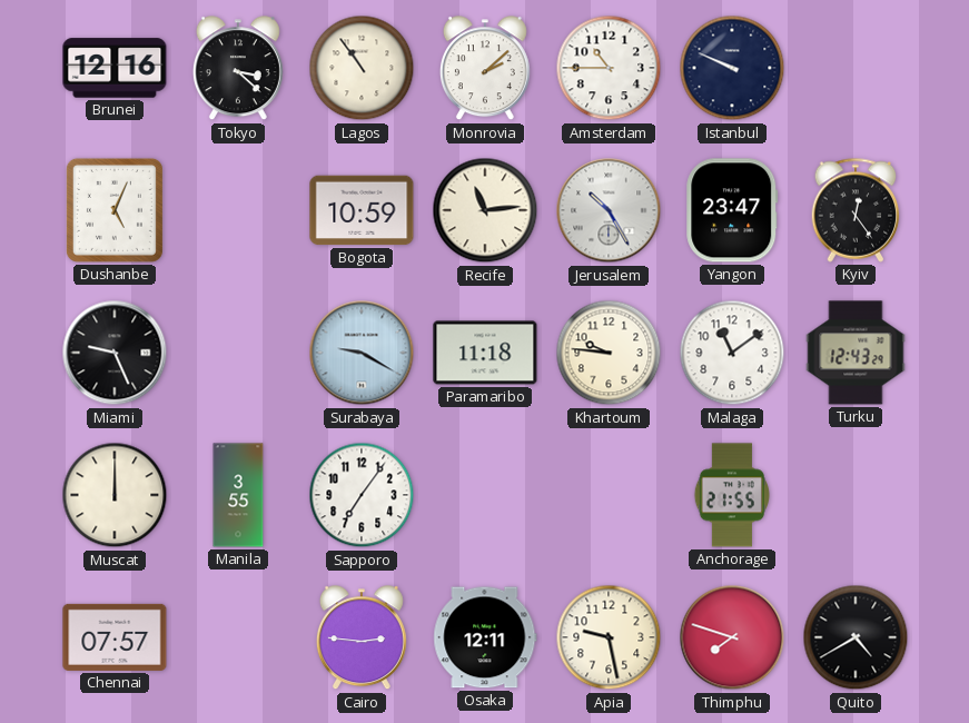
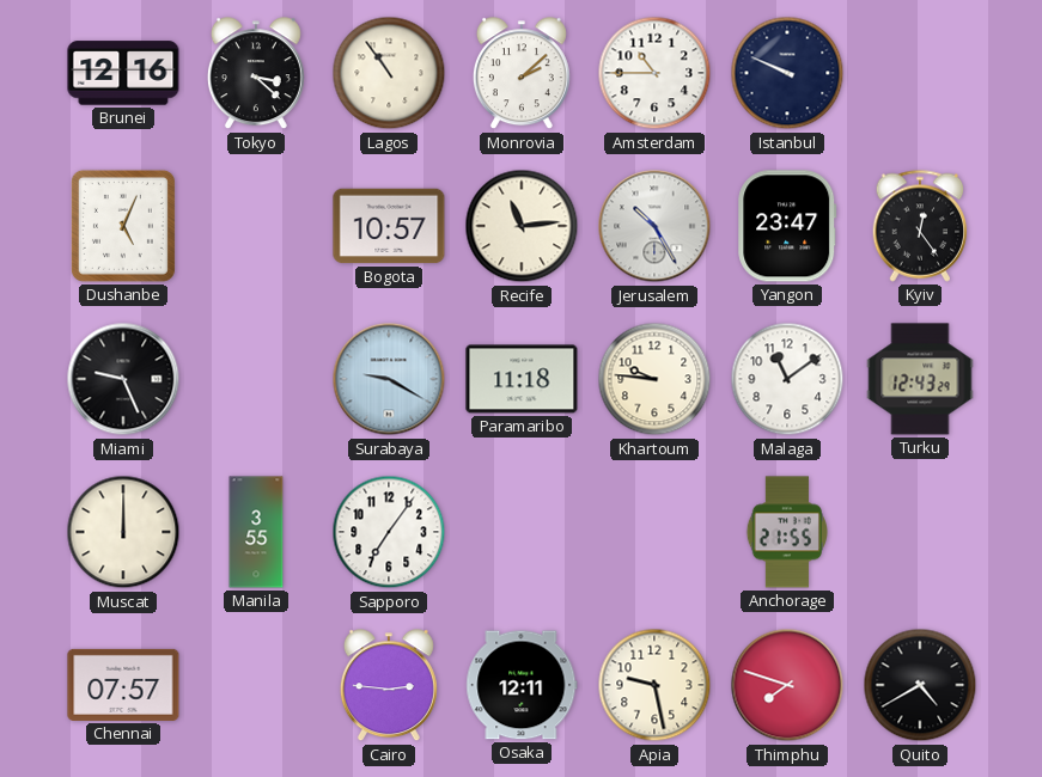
Bogota: 10:59 -> 10:57
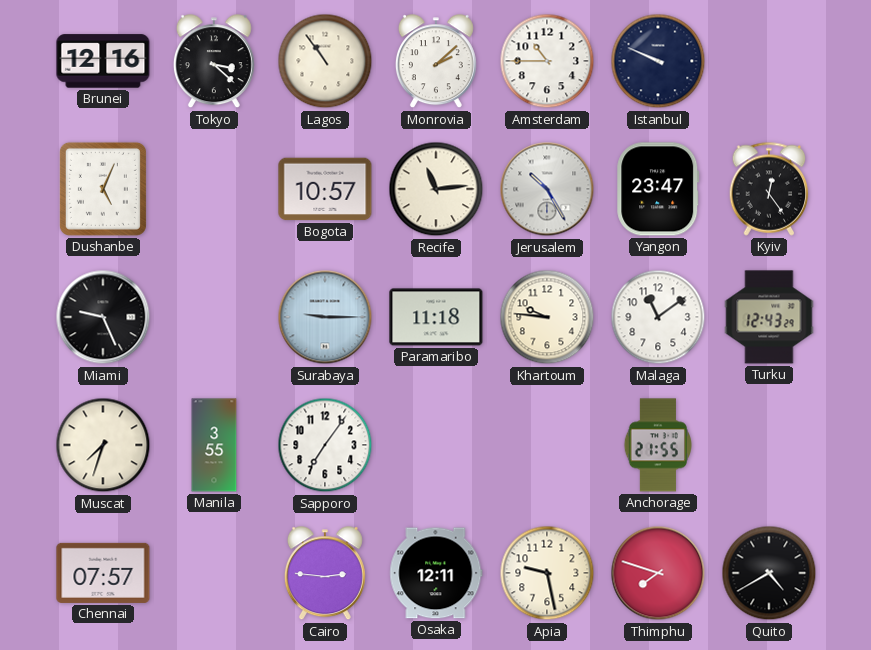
Surabaya: 9:20 -> 9:15
Muscat: 12:00 -> 7:33
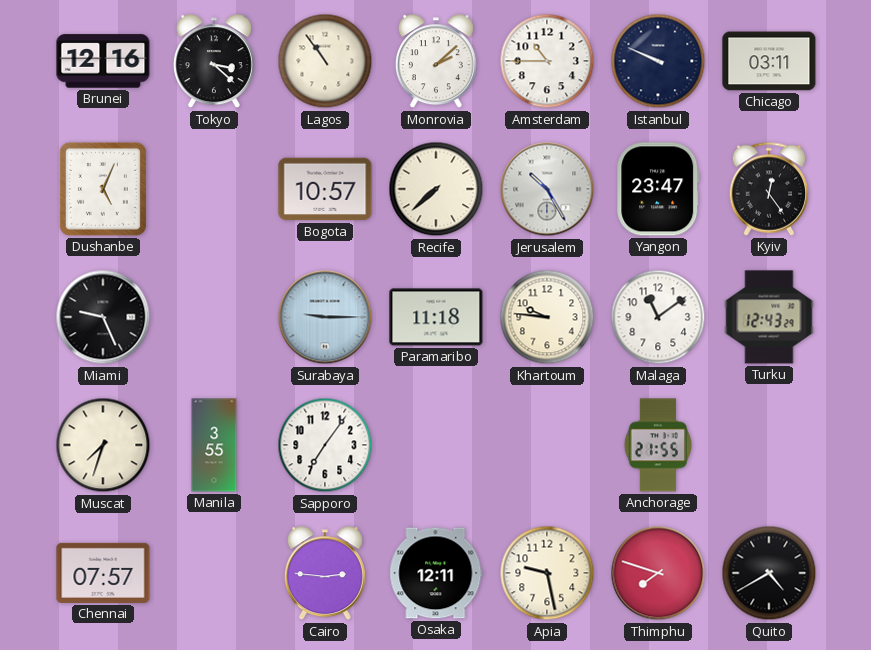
Chicago: none -> 03:11
Recife: 11:14 -> 7:38
